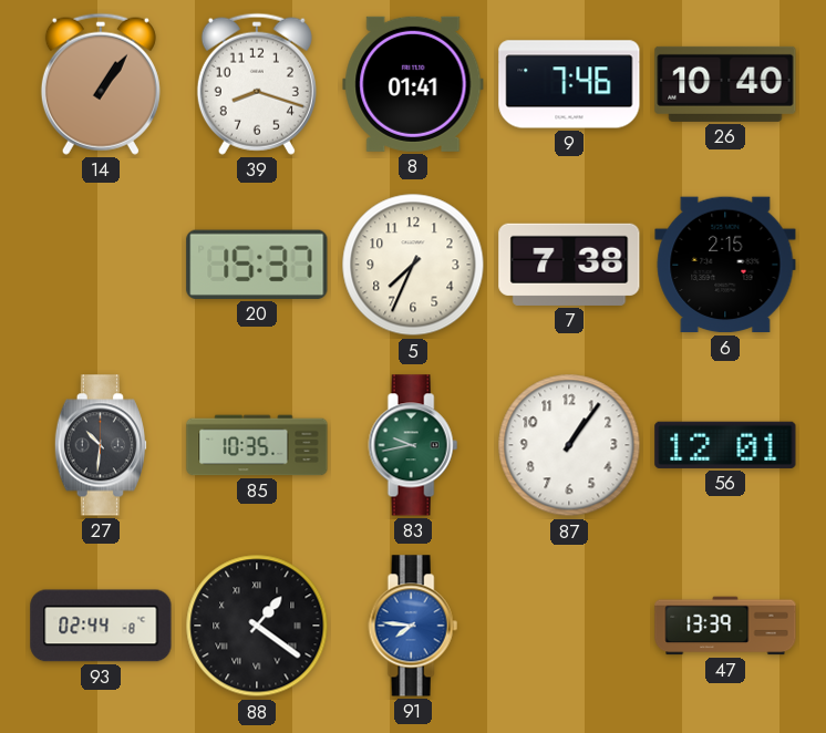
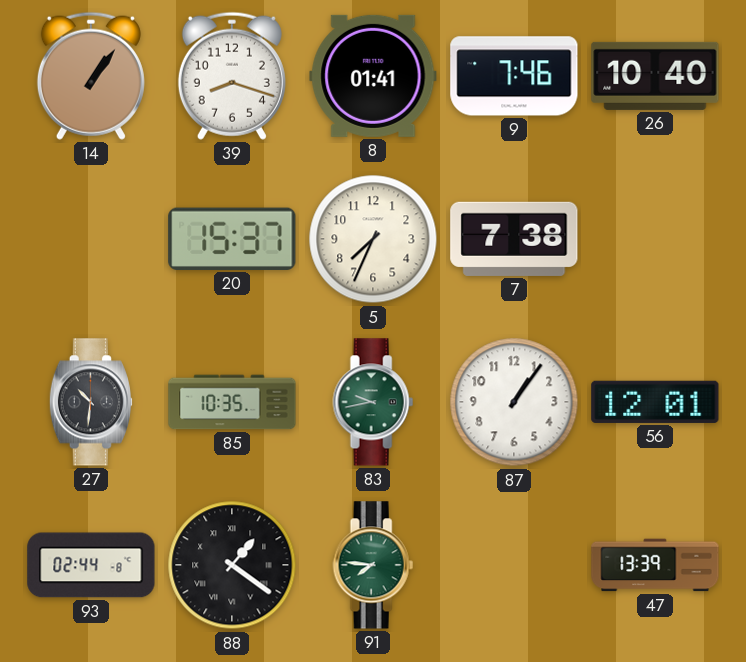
6: 2:15 -> none
91 dial: blue -> green
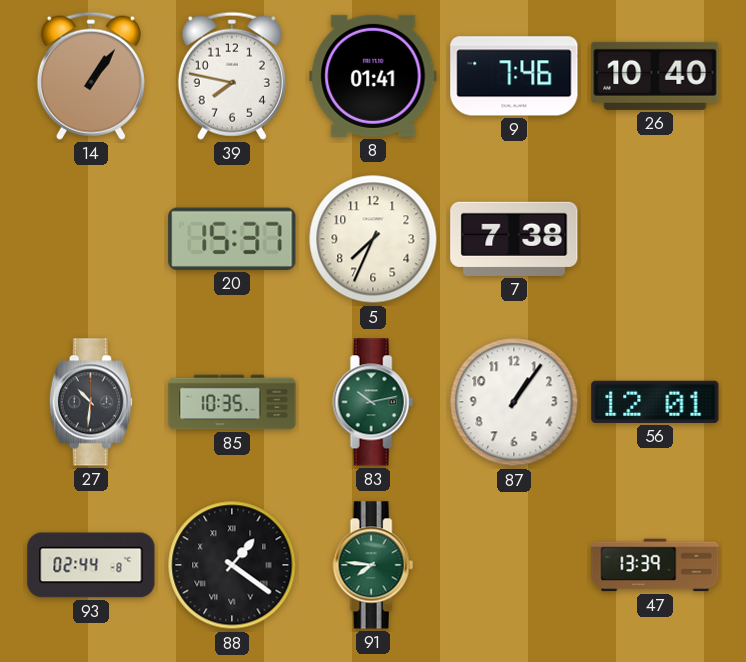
39: 8:18 -> 7:47
83: 9:43 -> 10:13
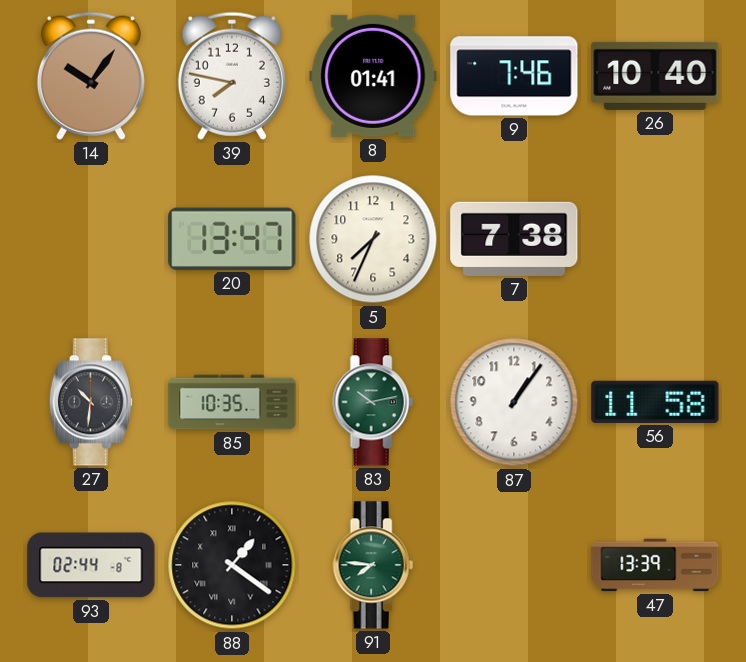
14: 1:06 -> 10:06
20: 15:37 -> 13:47
56: 12:01 -> 11:58
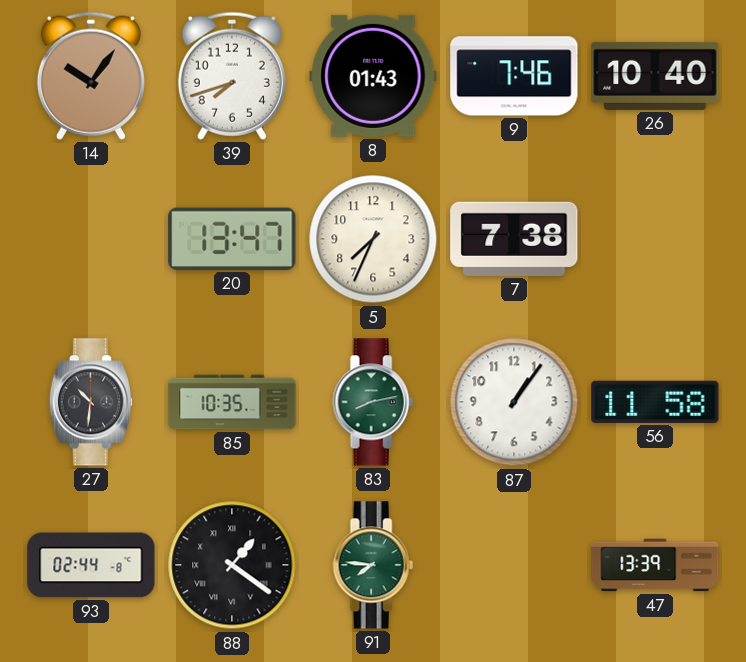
39: 7:47 -> 7:42
8: 01:41 -> 01:43
83: 10:13 -> 8:13
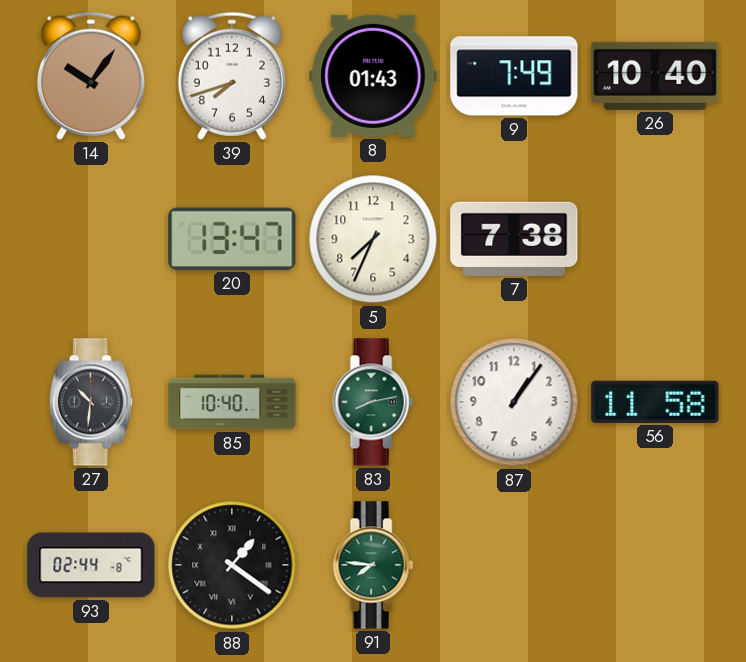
9: 7:46 -> 7:49
85: 10:35 -> 10:40
47: 13:39 -> none
